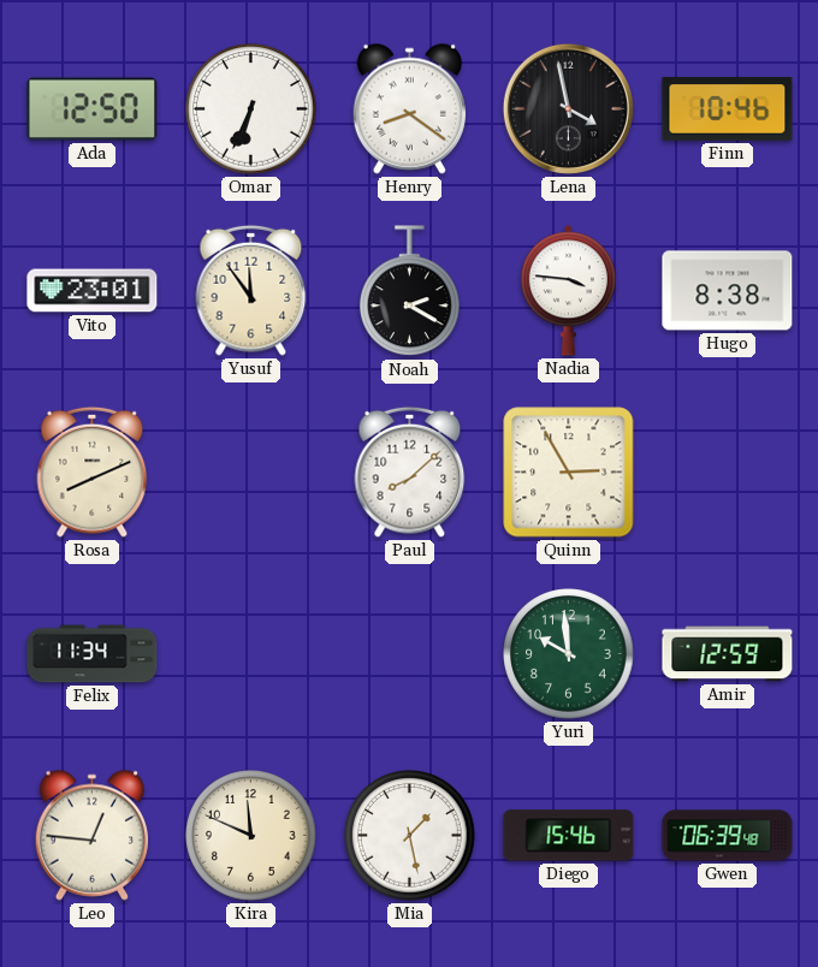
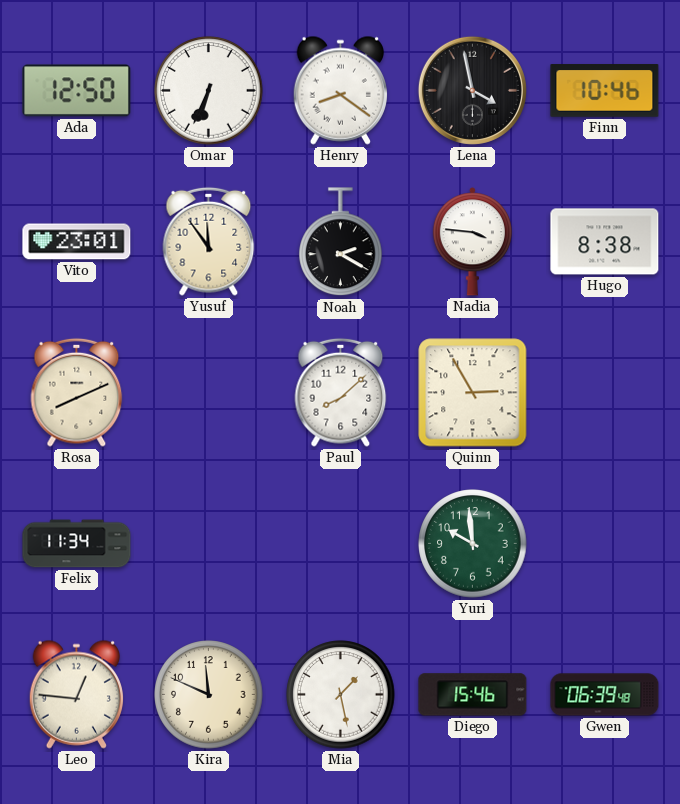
Amir: 12:59 -> none
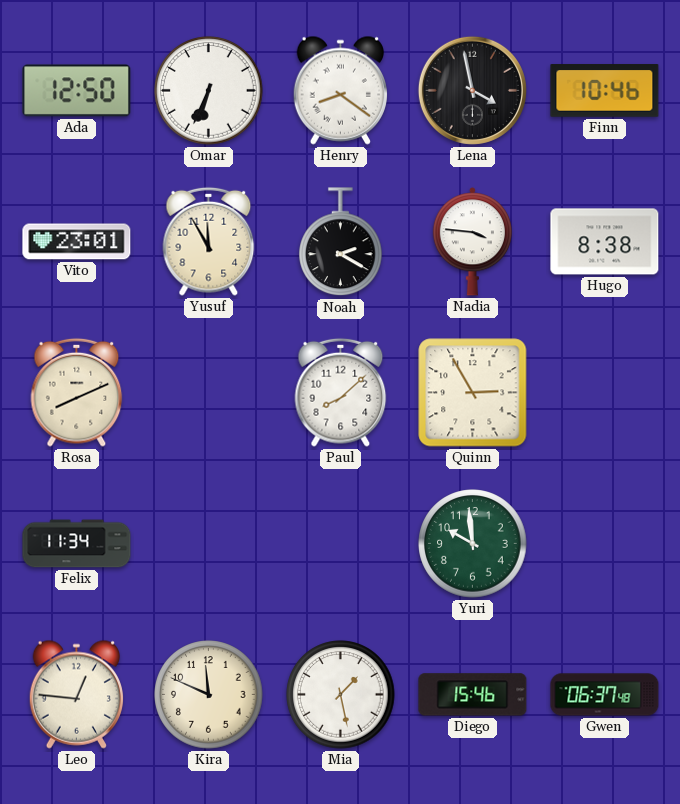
Yusuf: 11:54 -> 11:55
Gwen: 06:39 -> 06:37
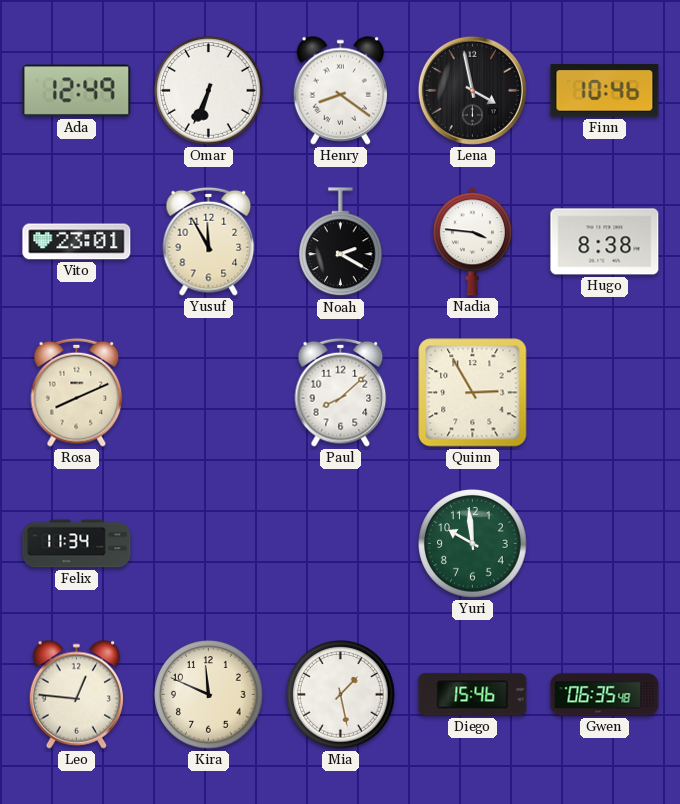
Ada: 12:50 -> 12:49
Gwen: 06:37 -> 06:35
